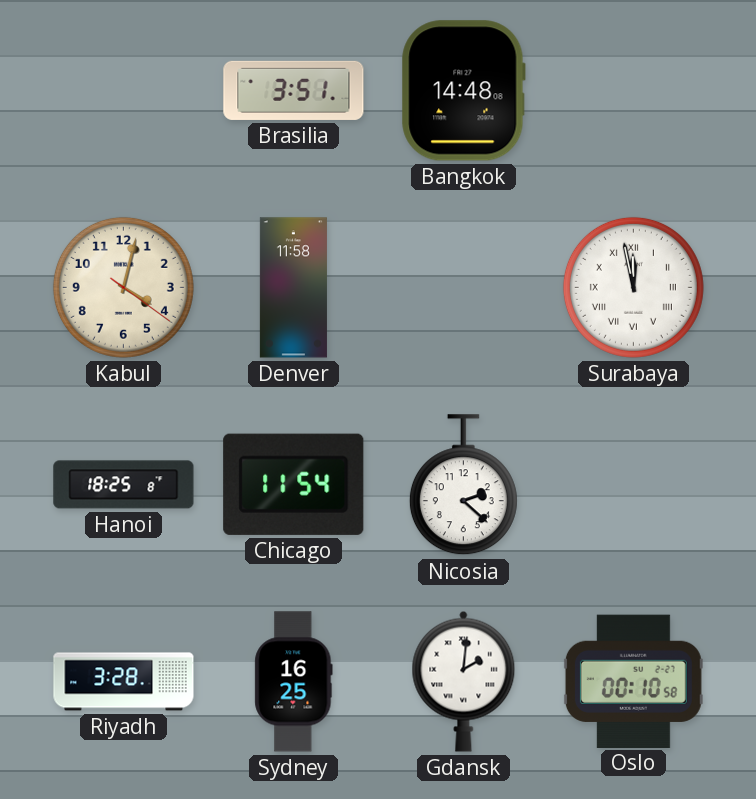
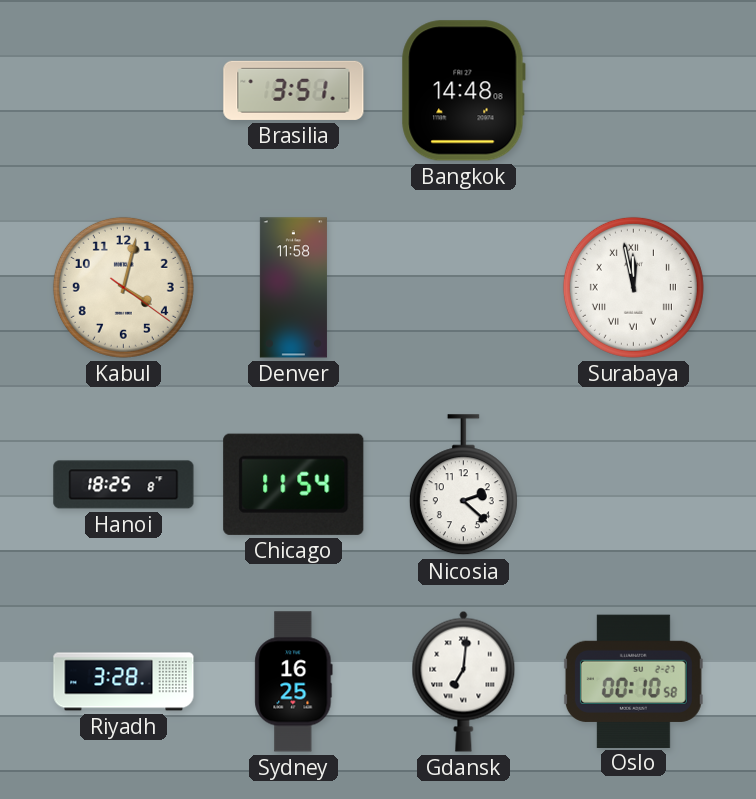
Gdansk: 2:01 -> 7:01
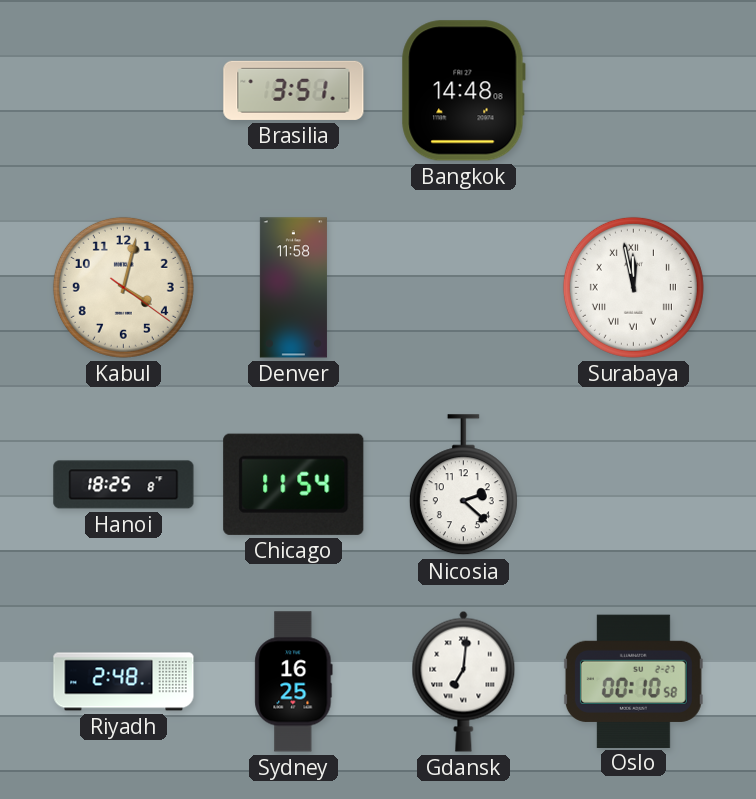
Riyadh: 3:28 -> 2:48
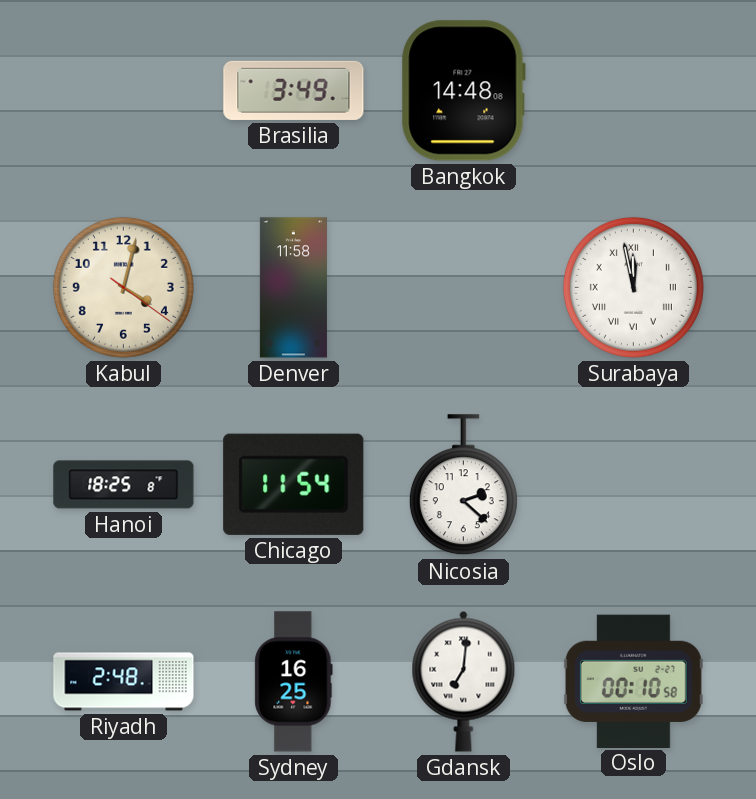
Brasilia: 3:51 -> 3:49
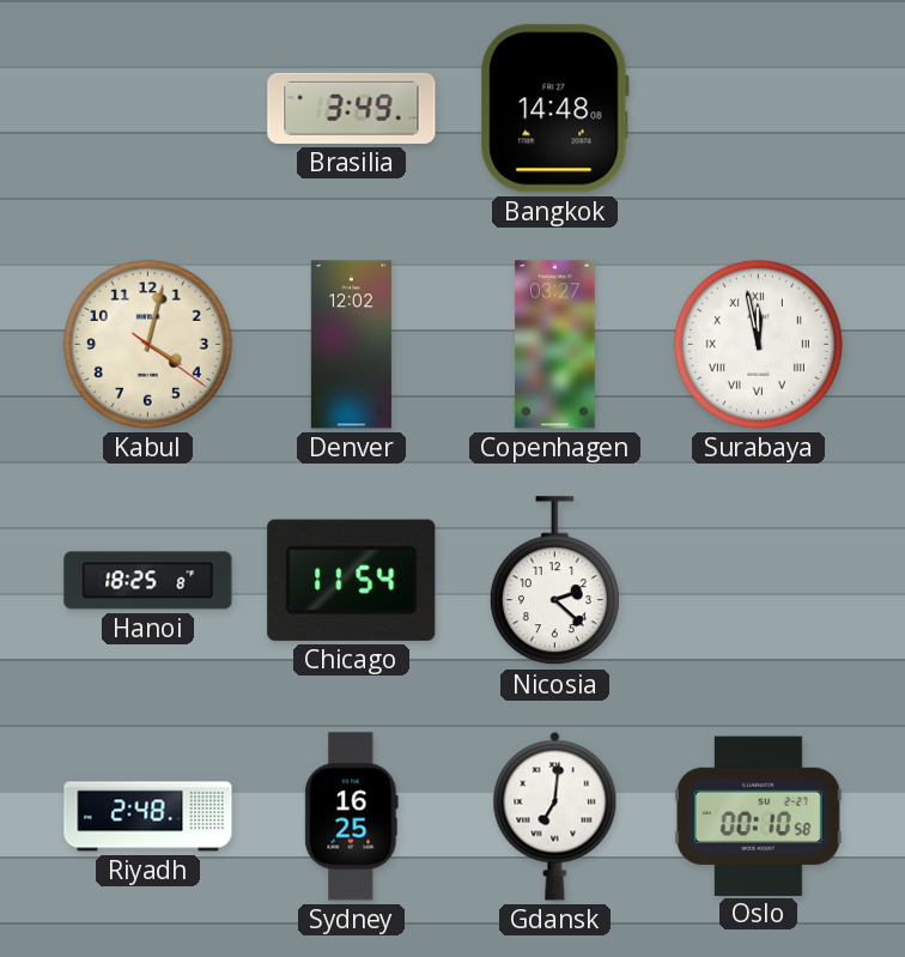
Denver: 11:58 -> 12:02
Copenhagen: none -> 03:27
